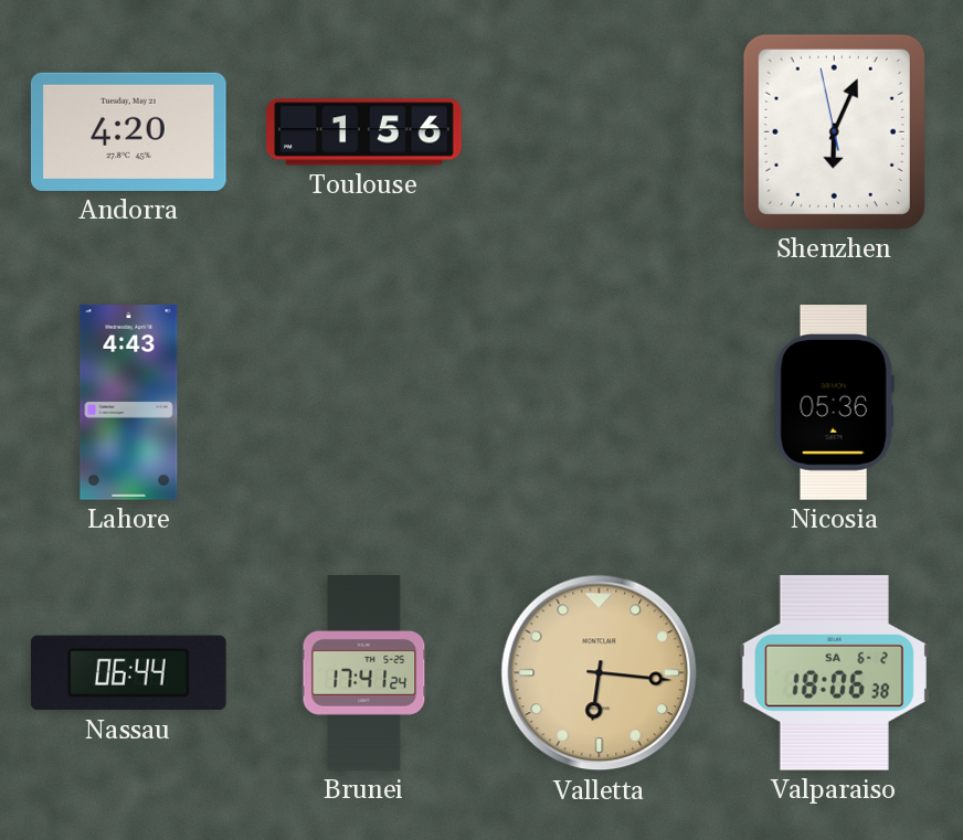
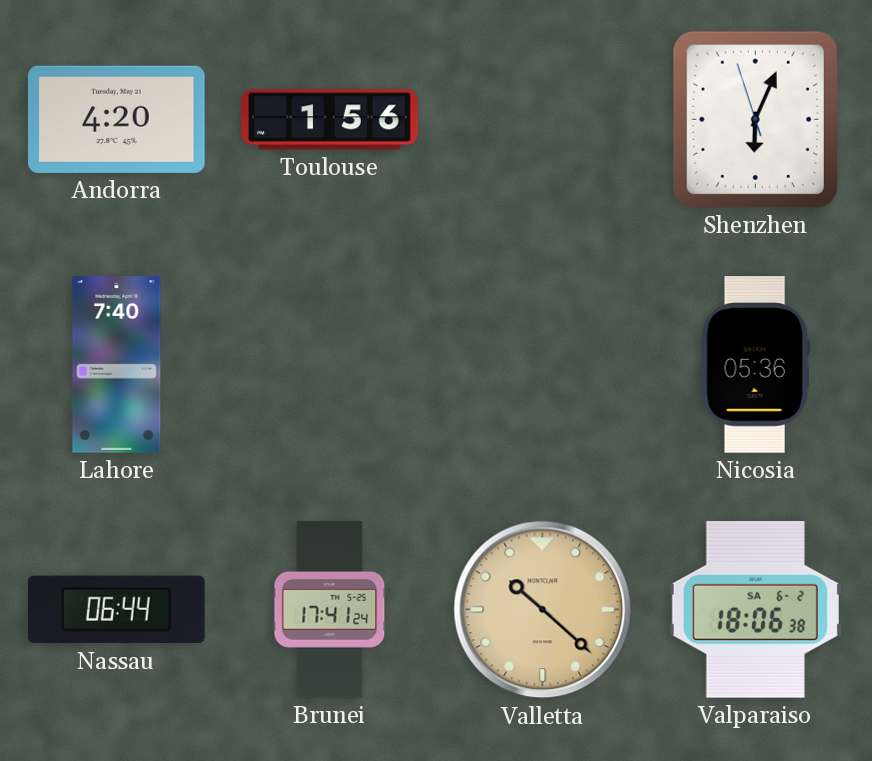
Shenzhen: 6:03:58 -> 6:03:57
Lahore: 4:43 -> 7:40
Valletta: 6:16 -> 10:22
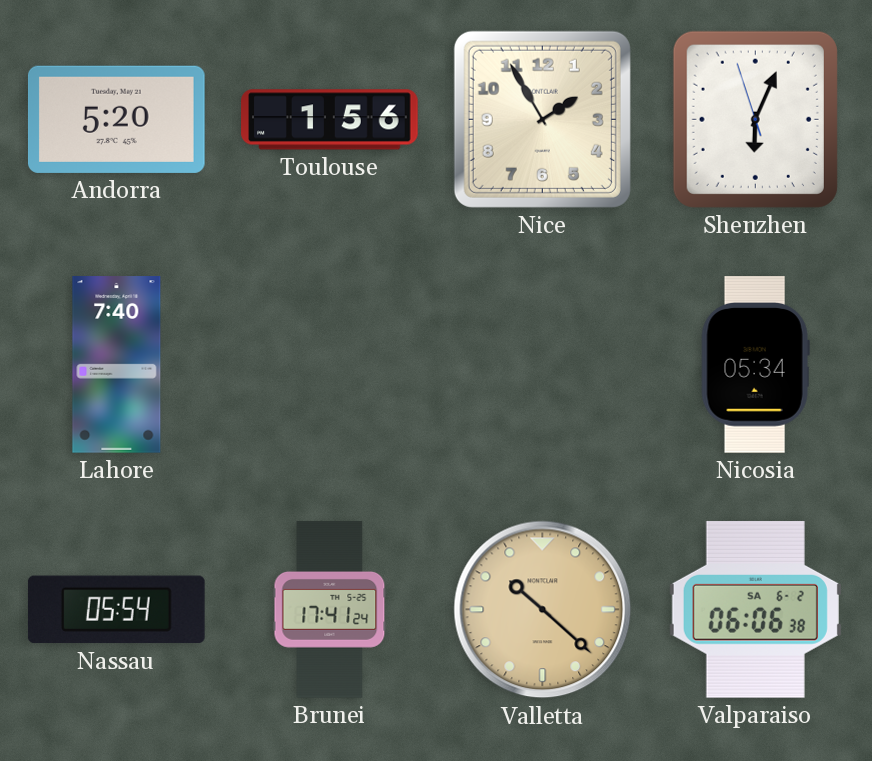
Andorra: 4:20 -> 5:20
Nice: none -> 1:55
Nicosia: 05:36 -> 05:34
Nassau: 06:44 -> 05:54
Valparaiso: 18:06 -> 06:06
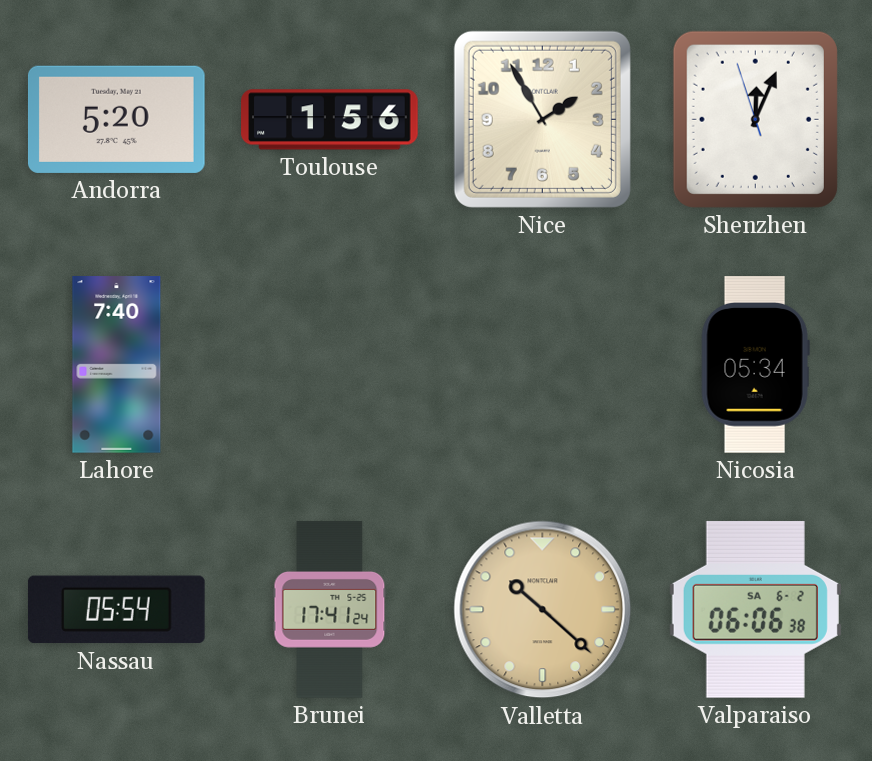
Shenzhen: 6:03 -> 12:03
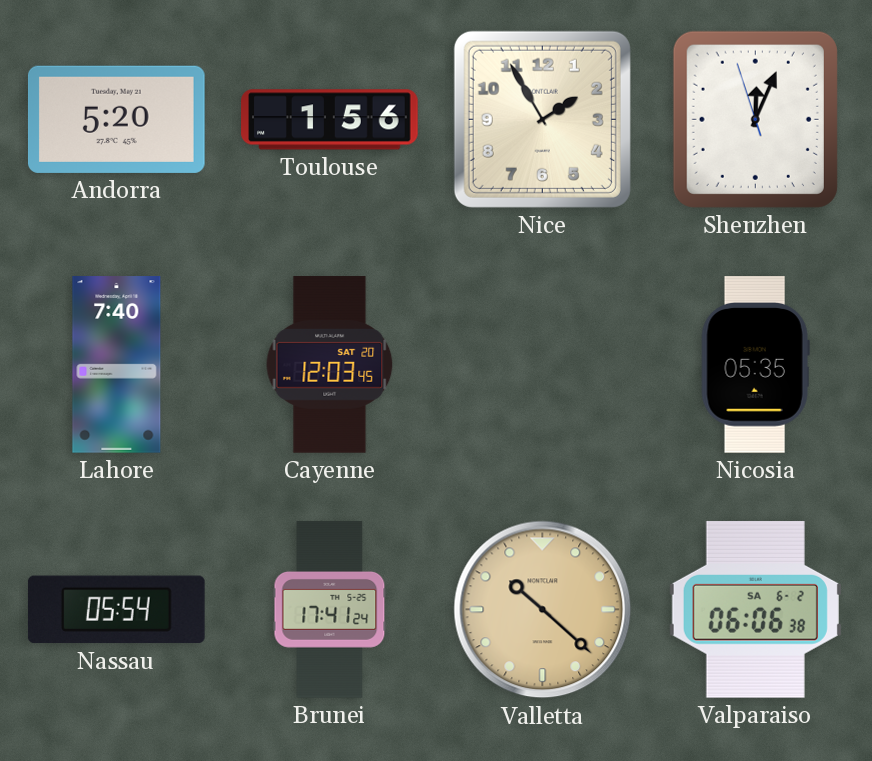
Cayenne: none -> 12:03
Nicosia: 05:34 -> 05:35
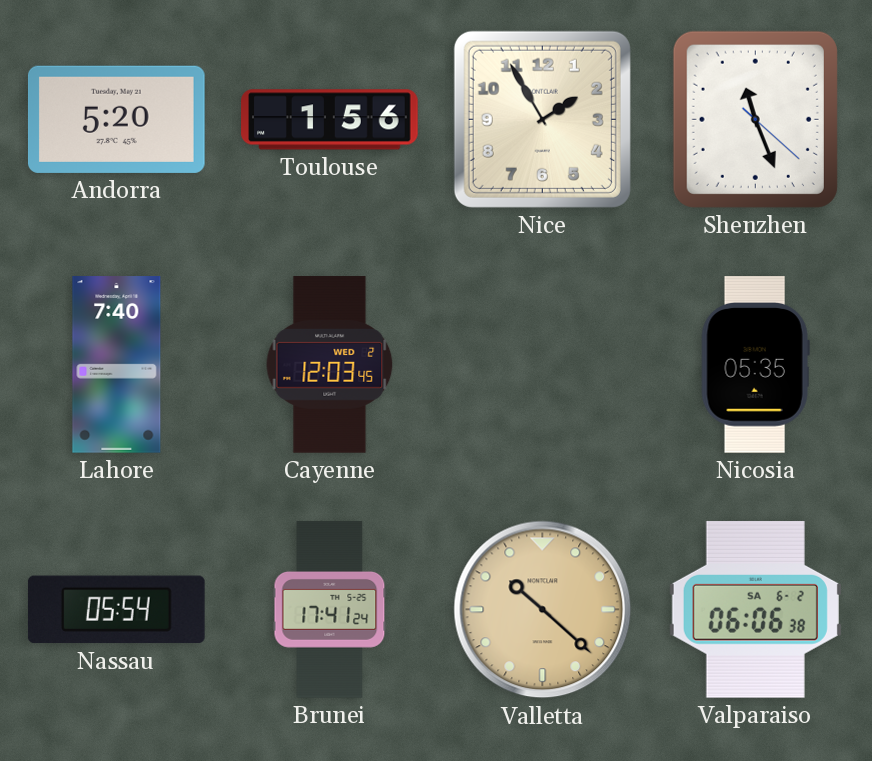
Shenzhen: 12:03 -> 11:26
Cayenne date: SAT 20 -> WED 2
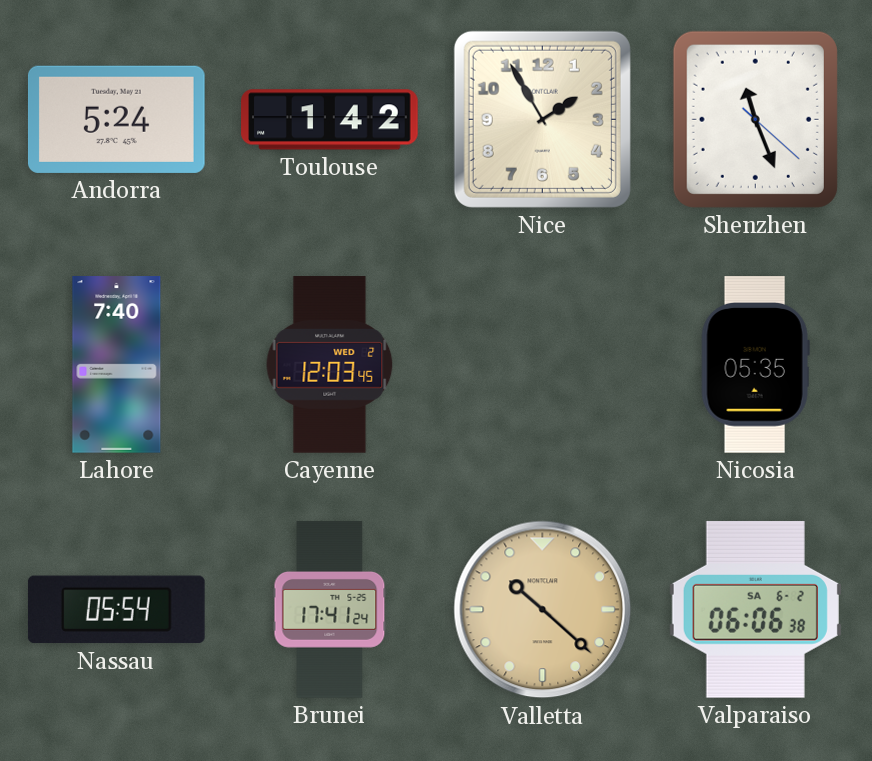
Andorra: 5:20 -> 5:24
Toulouse: 1:56 -> 1:42
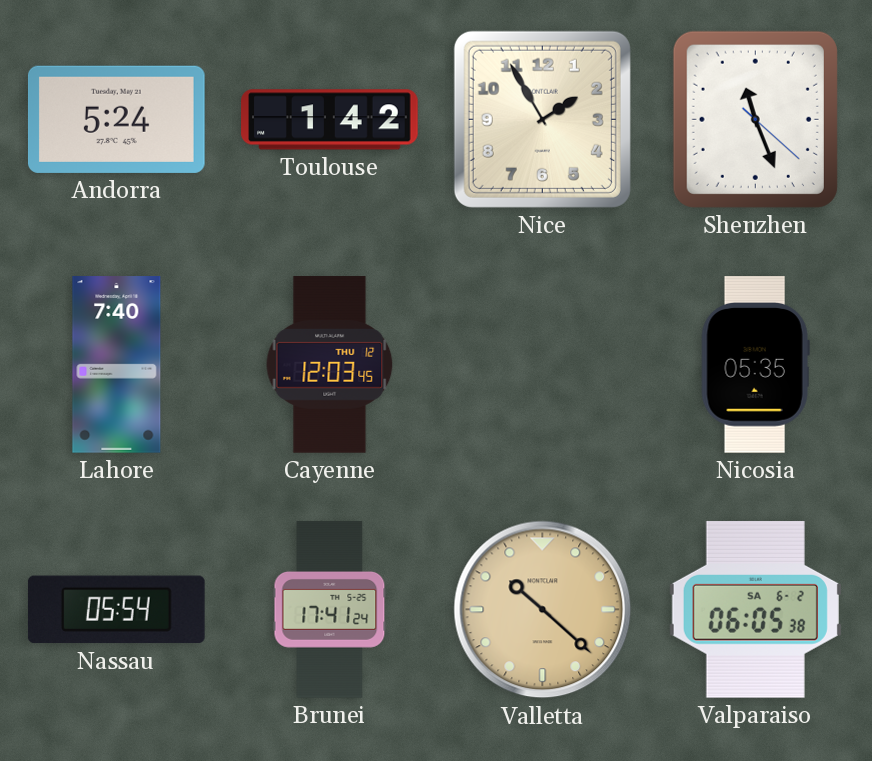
Cayenne date: WED 2 -> THU 12
Valparaiso: 06:06 -> 06:05
